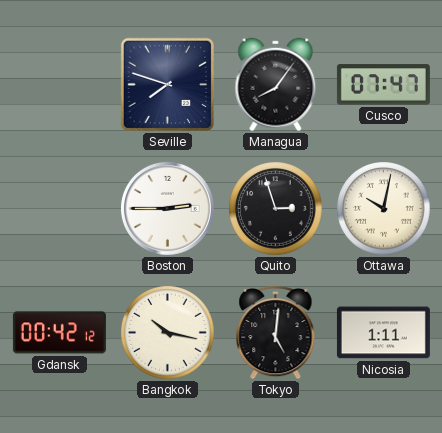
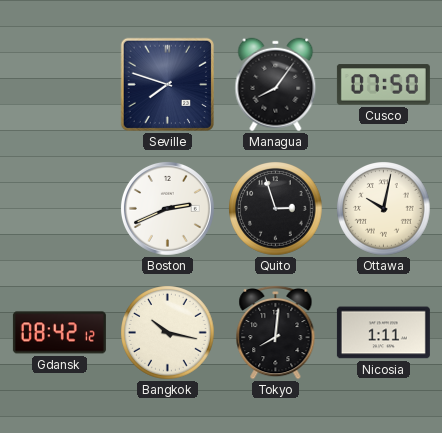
Cusco: 07:47 -> 07:50
Boston: 2:45 -> 2:41
Gdansk: 00:42 -> 08:42
Tokyo: 5:01 -> 8:01
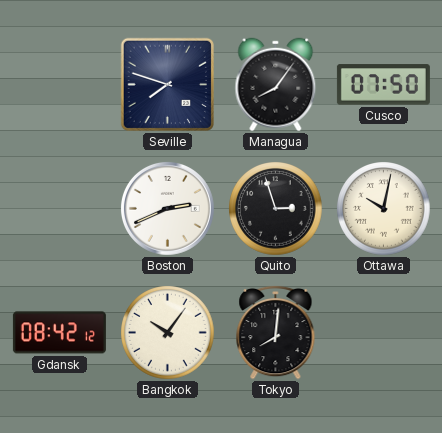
Bangkok: 10:17 -> 10:06
Nicosia: 1:11 -> none
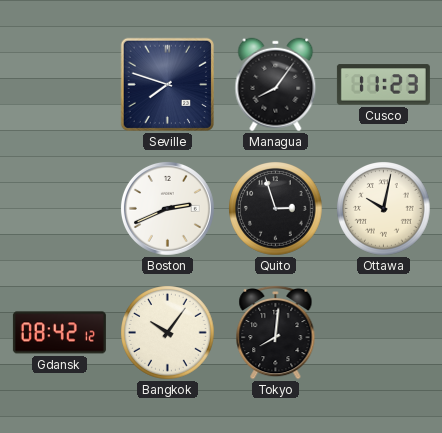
Cusco: 07:50 -> 11:23
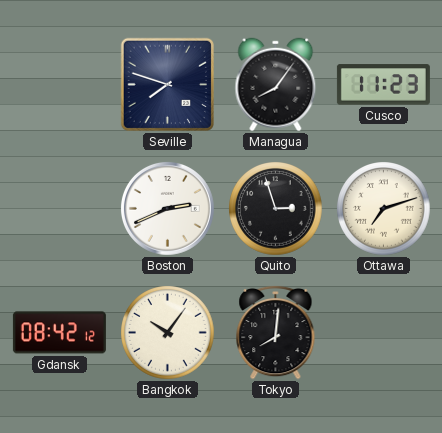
Ottawa: 10:02 -> 7:12
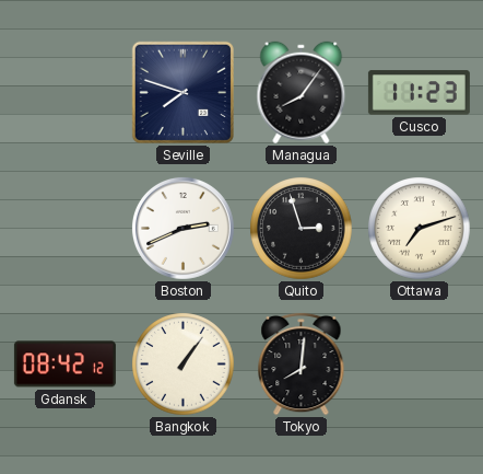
Bangkok: 10:06 -> 1:06
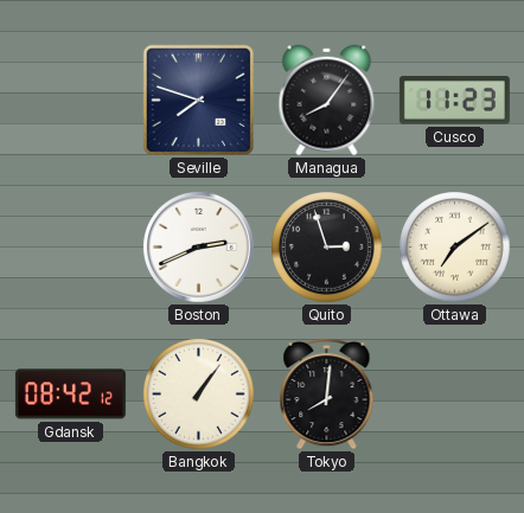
Ottawa: 7:12 -> 7:09
